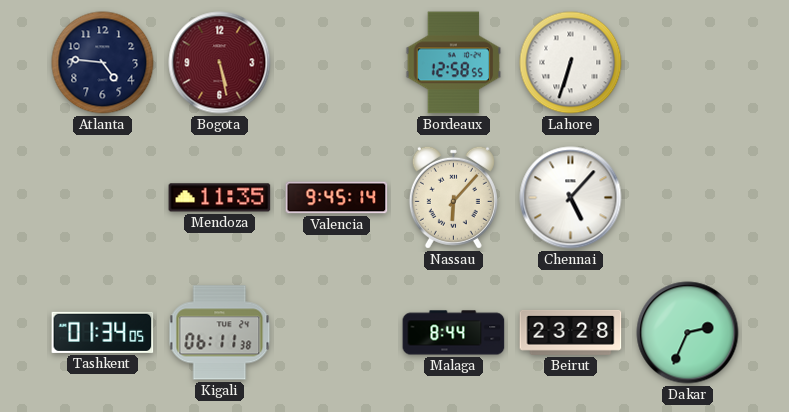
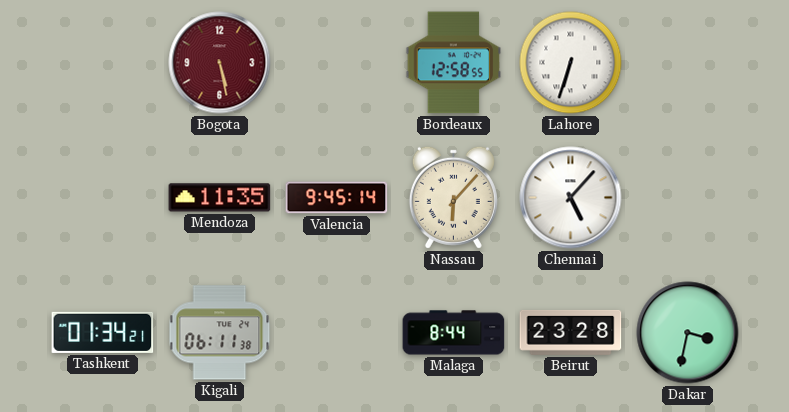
Atlanta: 4:46 -> none
Tashkent: 01:34:05 -> 01:34:21
Dakar: 2:34 -> 3:32
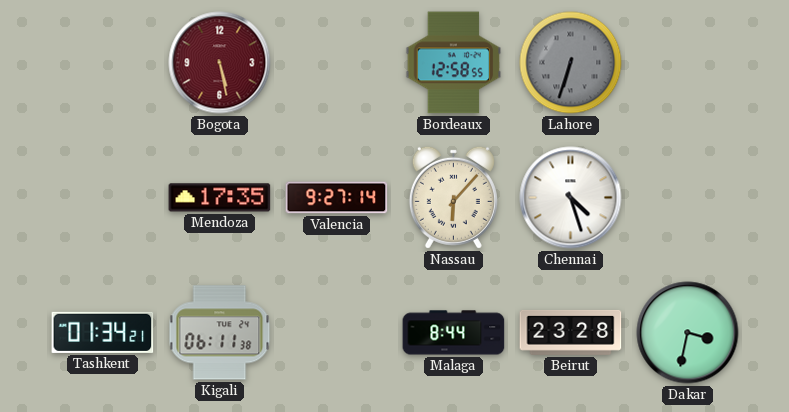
Lahore dial: white -> grey
Mendoza: 11:35 -> 17:35
Valencia: 9:45 -> 9:27
Chennai: 5:07 -> 4:27
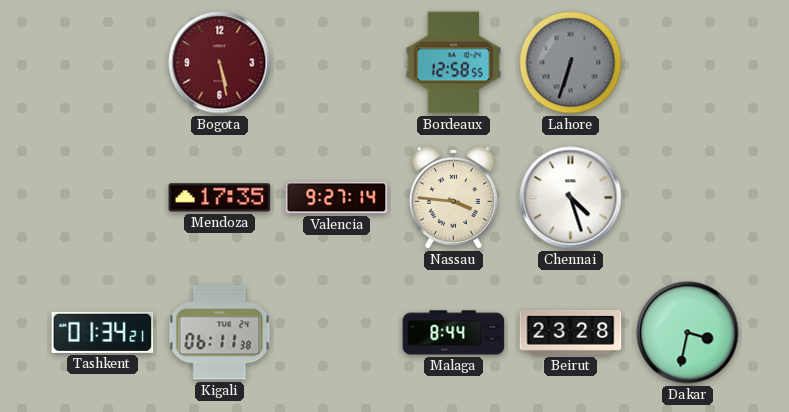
Nassau: 6:07 -> 3:46
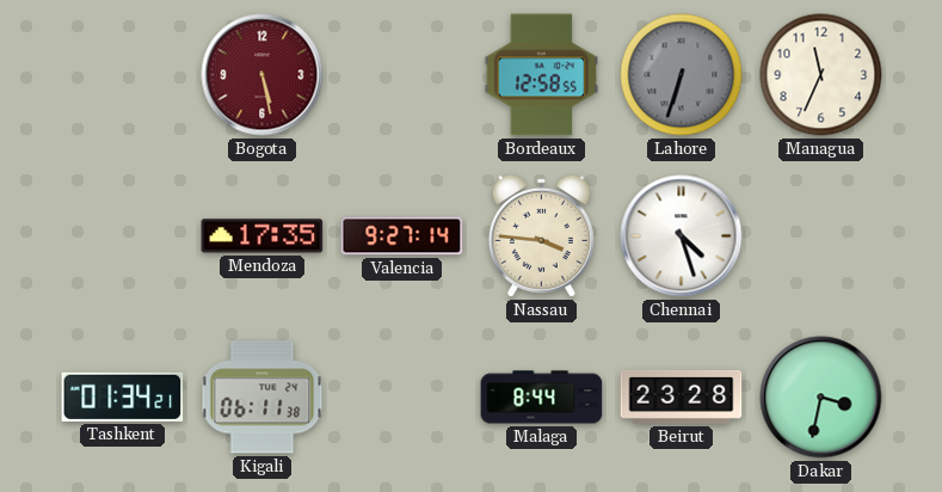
Managua: none -> 11:34
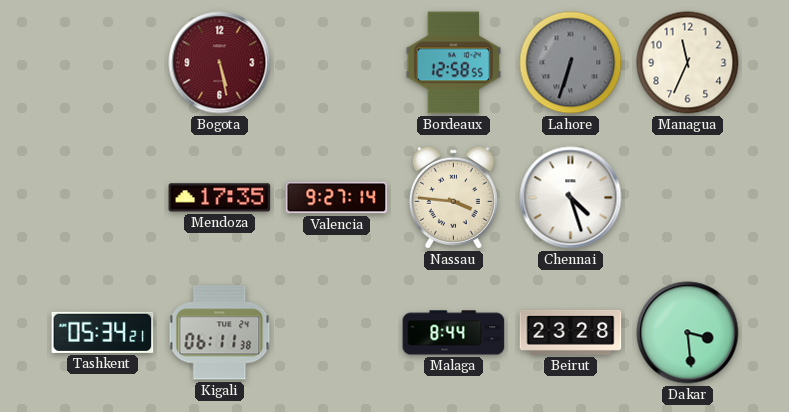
Tashkent: 01:34 -> 05:34
Dakar: 3:32 -> 3:29
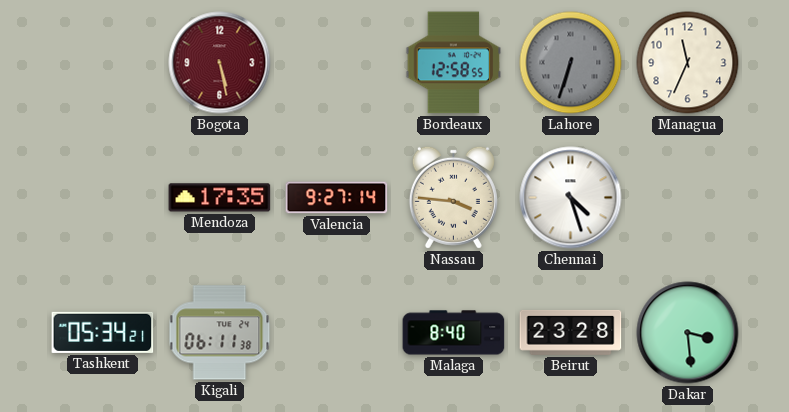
Malaga: 8:44 -> 8:40
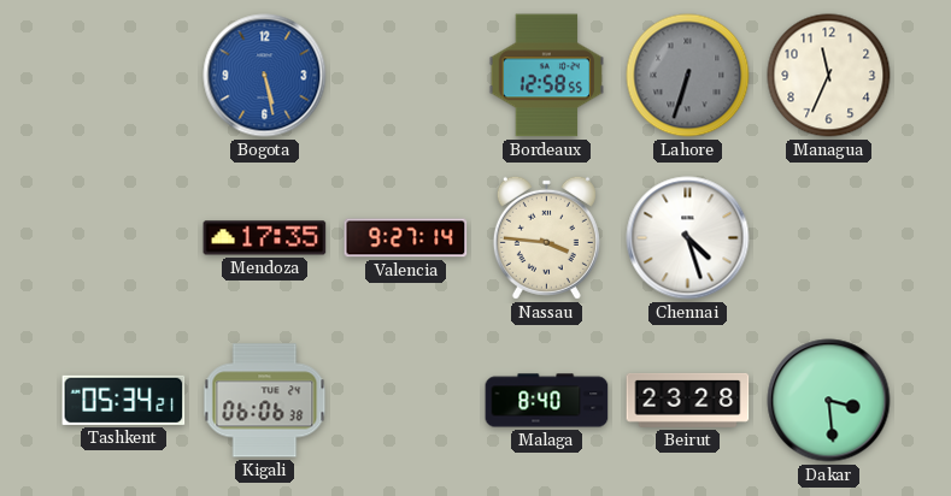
Bogota dial: burgundy -> blue
Kigali: 06:11 -> 06:06
